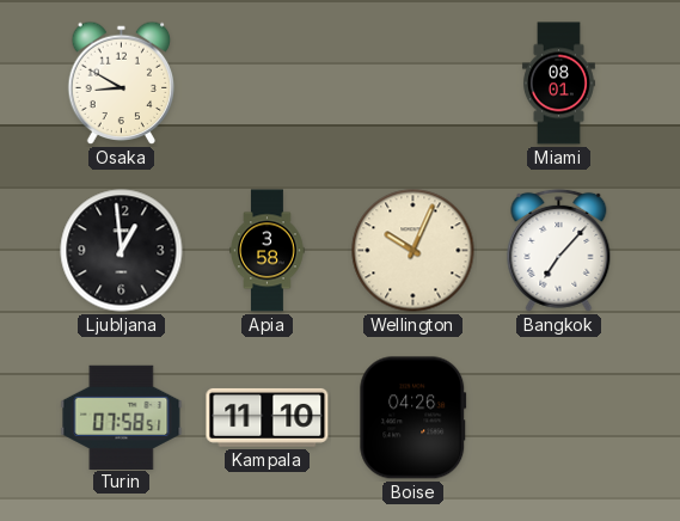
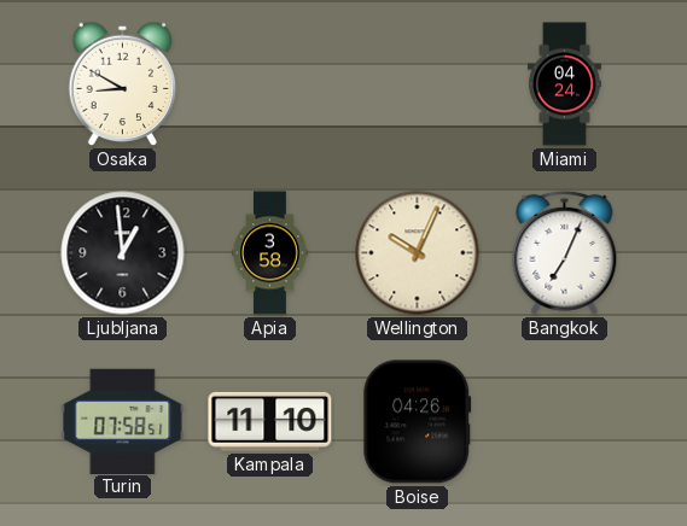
Miami: 08:01 -> 04:24
Bangkok: 7:07 -> 7:04
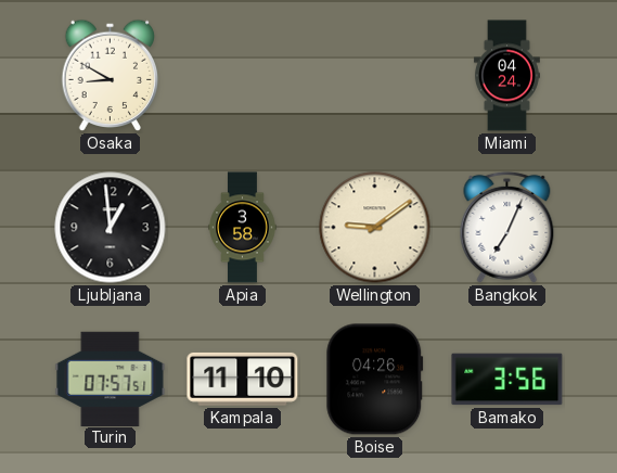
Wellington: 10:04 -> 9:09
Turin: 07:58 -> 07:57
Bamako: none -> 3:56
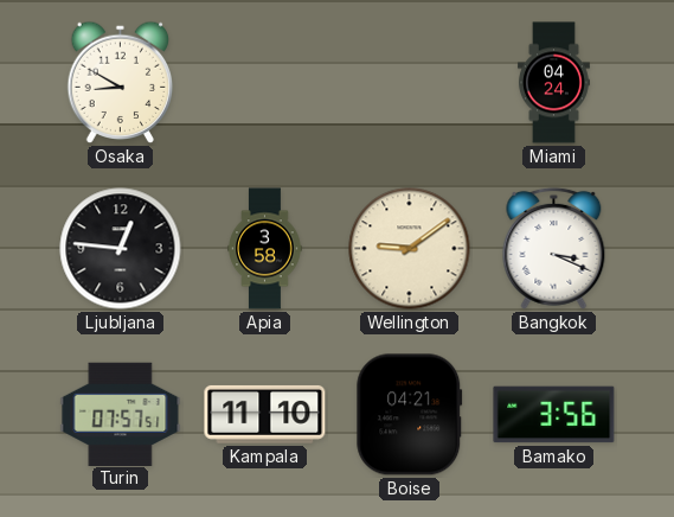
Ljubljana: 12:59 -> 12:46
Bangkok: 7:04 -> 3:19
Boise: 04:26 -> 04:21
